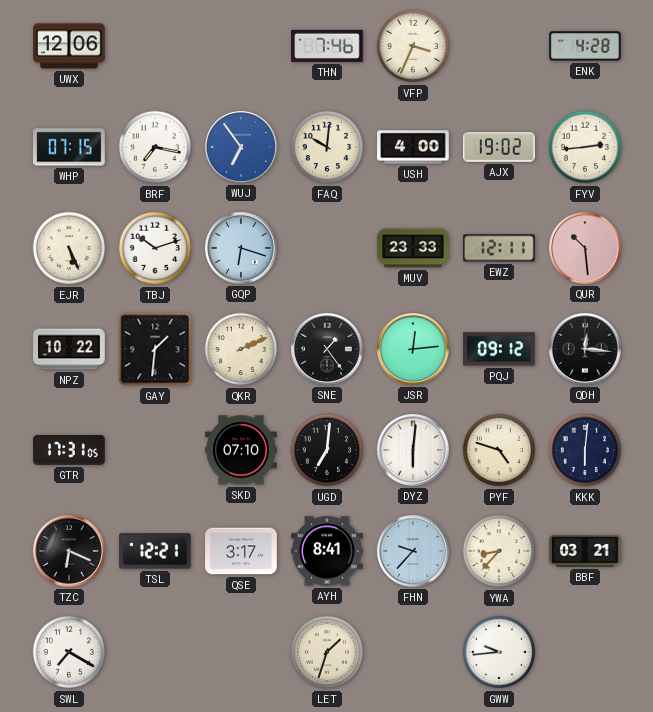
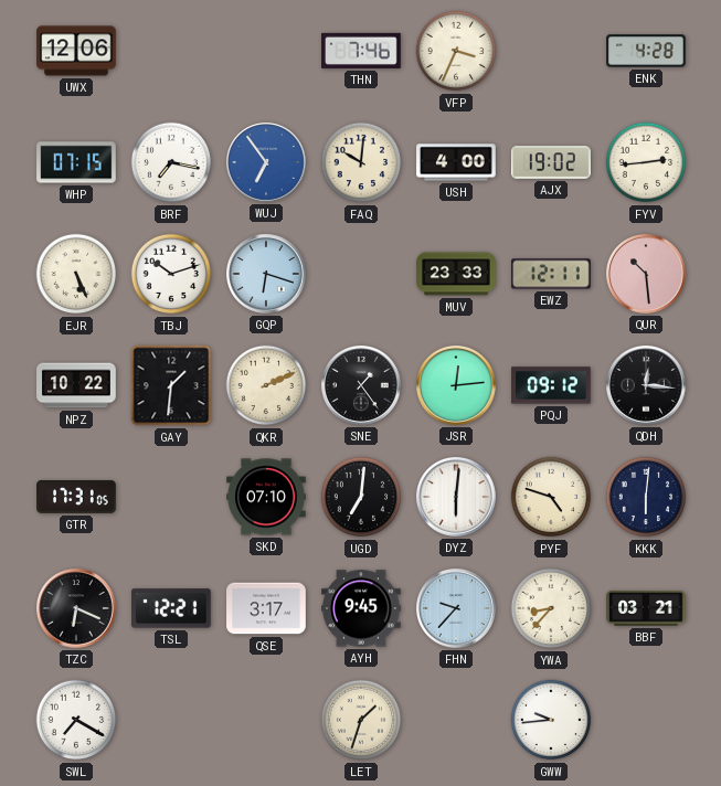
AYH: 8:41 -> 9:45
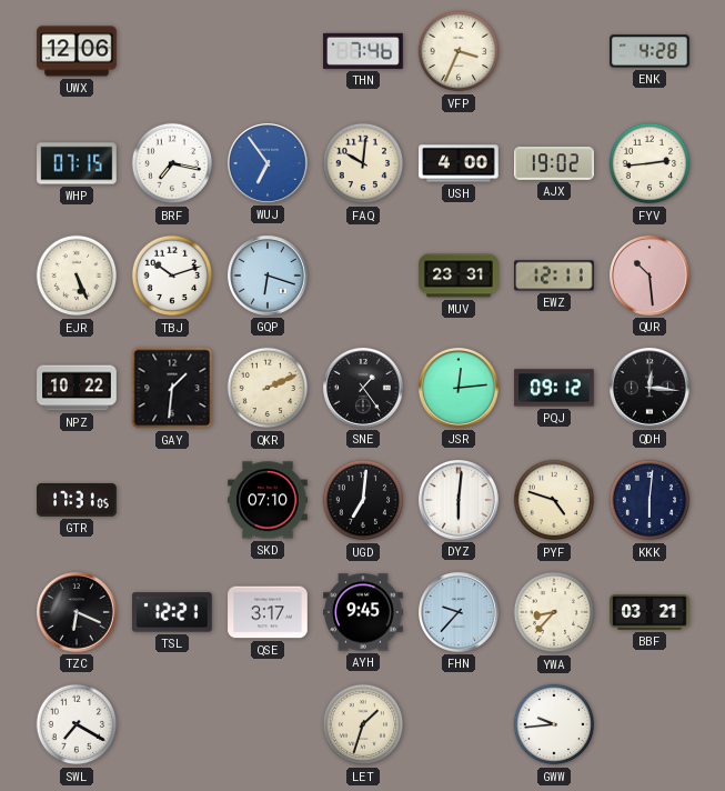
MUV: 23:33 -> 23:31
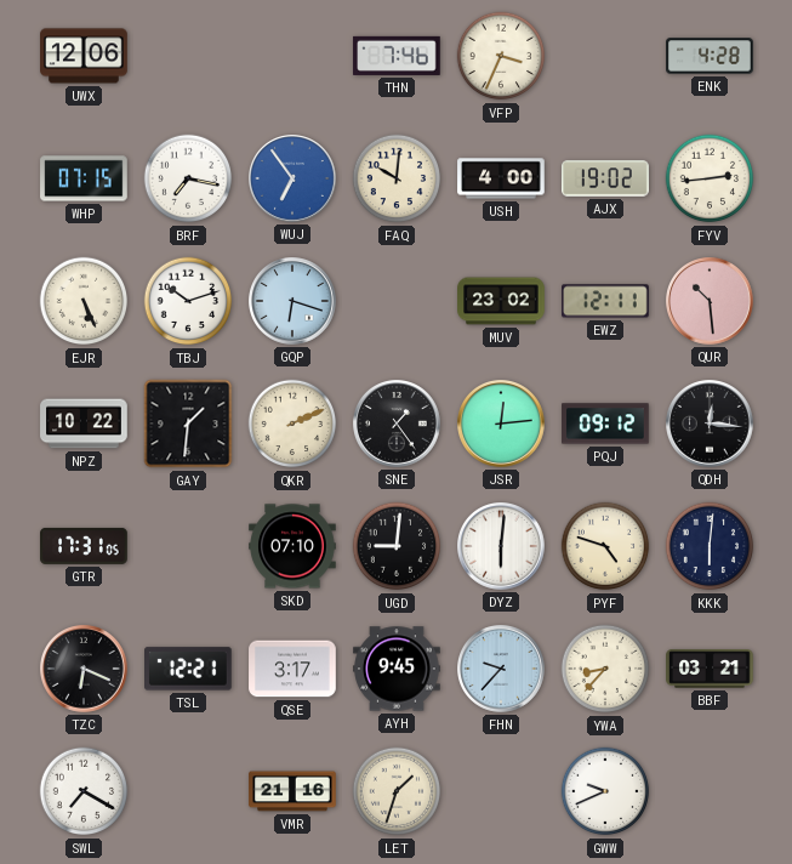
MUV: 23:31 -> 23:02
UGD: 7:01 -> 9:01
VMR: none -> 21:16
GWW: 9:44 -> 9:41
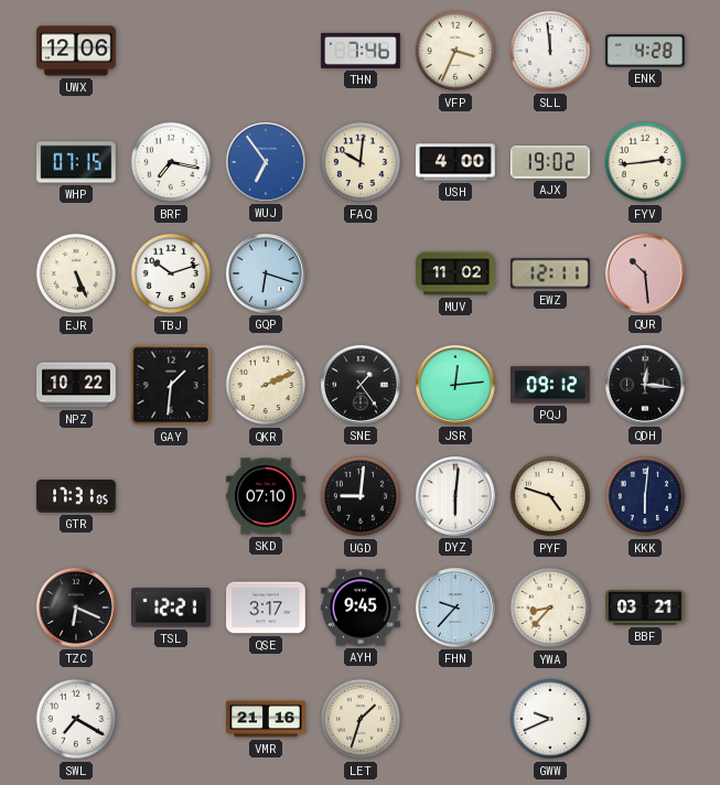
SLL: none -> 11:59
MUV: 23:02 -> 11:02
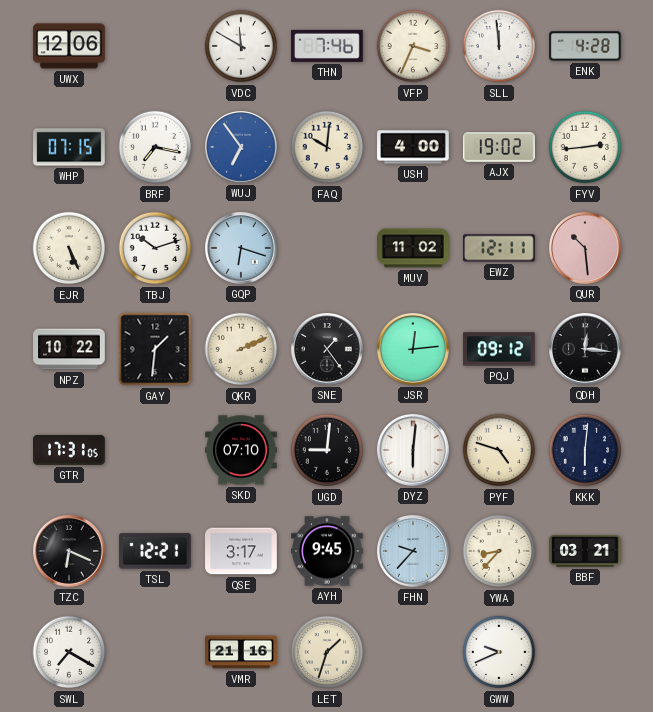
VDC: none -> 11:50
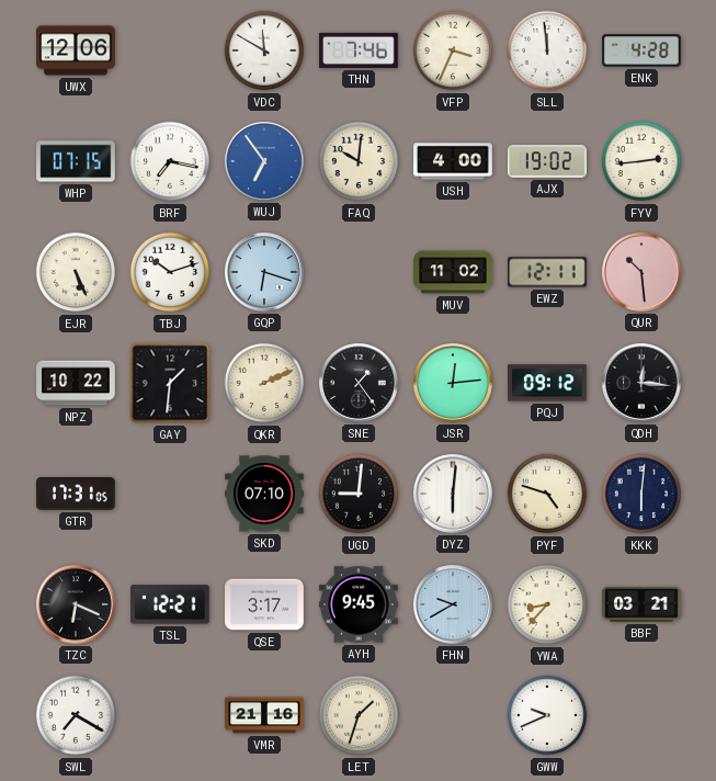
FHN: 9:37 -> 9:40
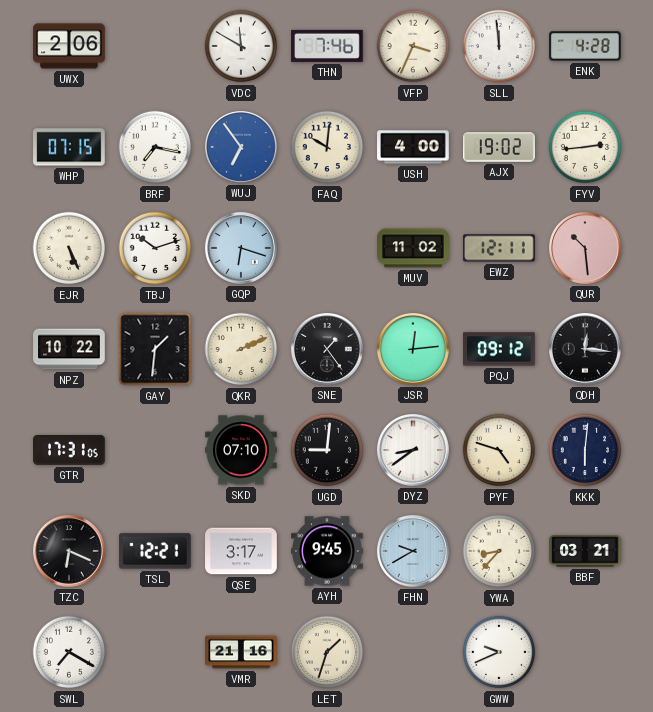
UWX: 12:06 -> 2:06
DYZ: 6:01 -> 8:39
